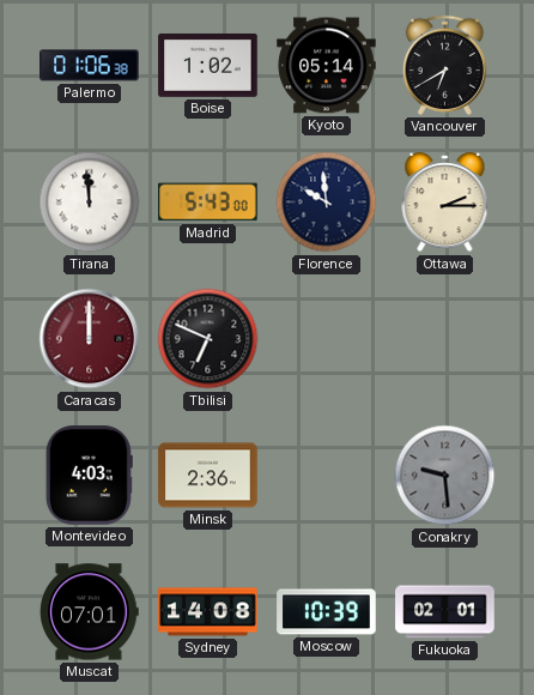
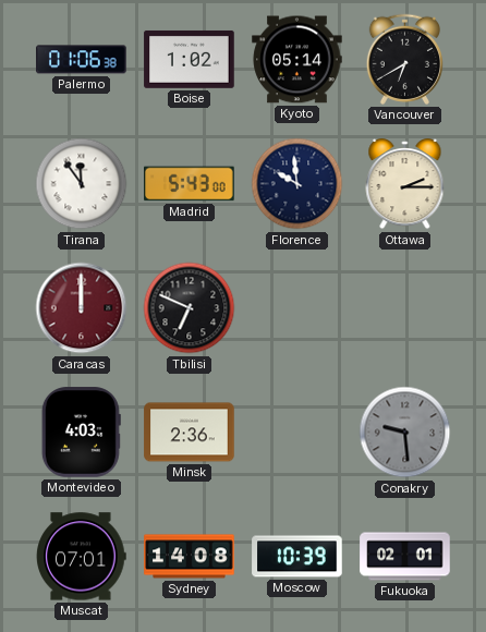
Tirana: 11:59 -> 11:54
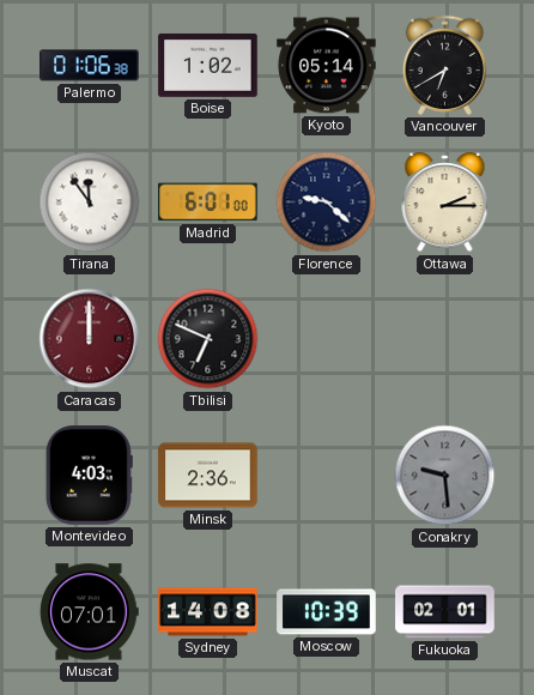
Madrid: 5:43 -> 6:01
Florence: 9:59 -> 9:22
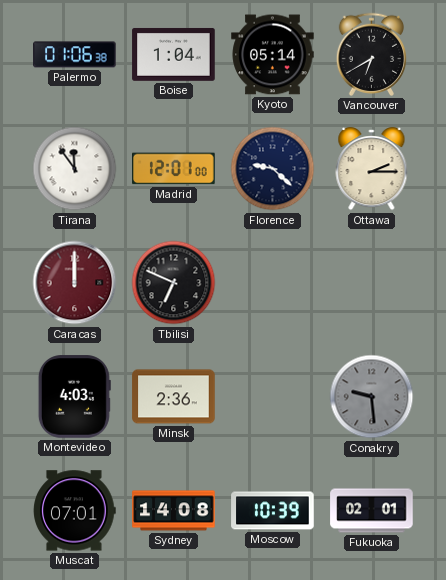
Boise: 1:02 -> 1:04
Madrid: 6:01 -> 12:01
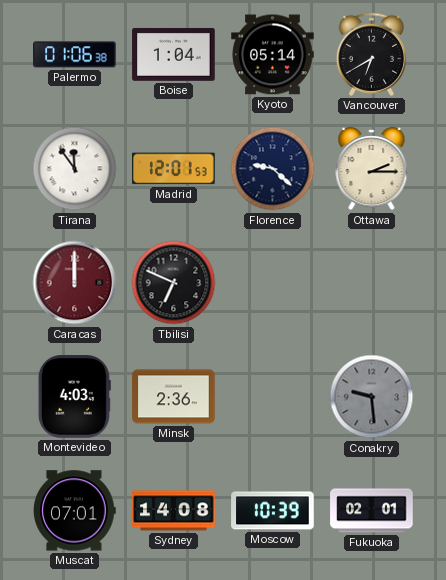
Madrid: 12:01:00 -> 12:01:53
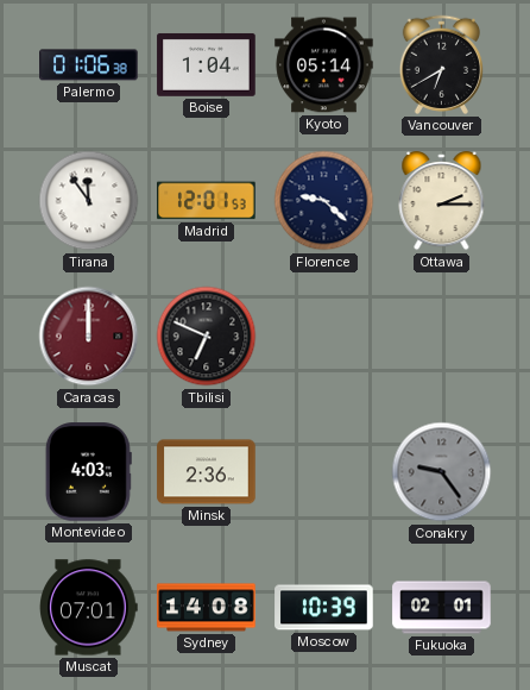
Conakry: 9:29 -> 9:24
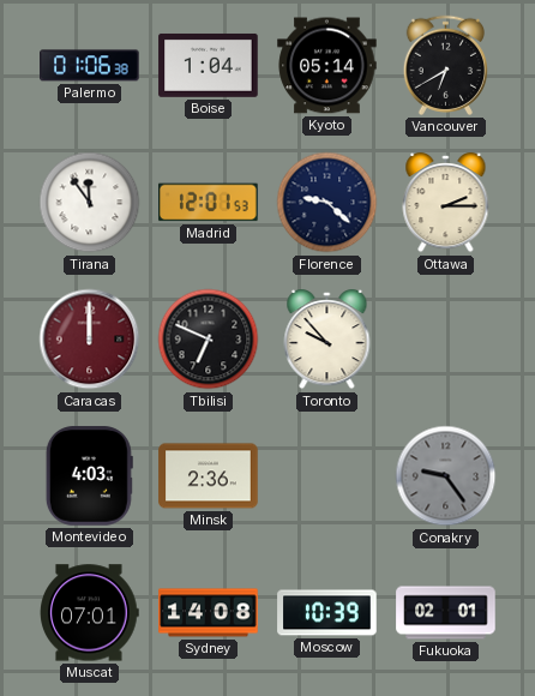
Toronto: none -> 9:53
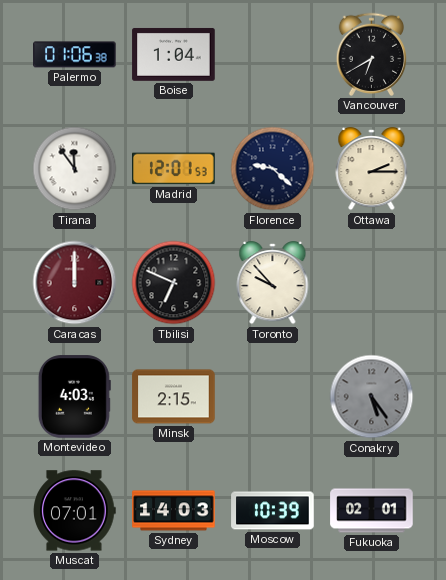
Kyoto: 05:14 -> none
Minsk: 2:36 -> 2:15
Conakry: 9:24 -> 5:24
Sydney: 14:08 -> 14:03
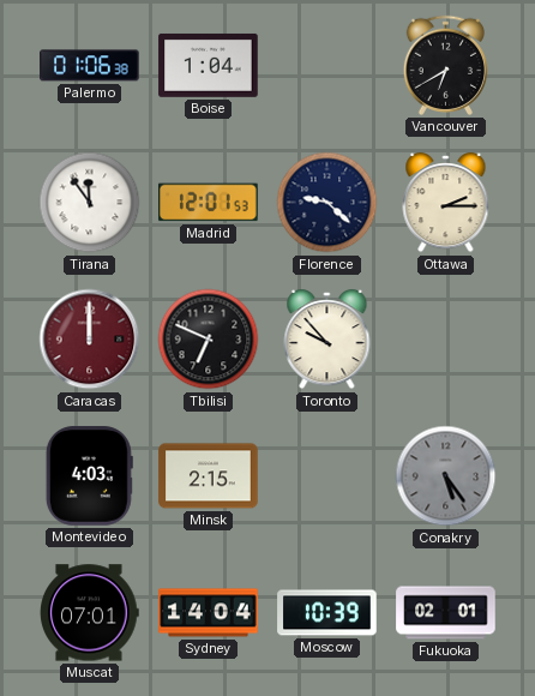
Sydney: 14:03 -> 14:04
